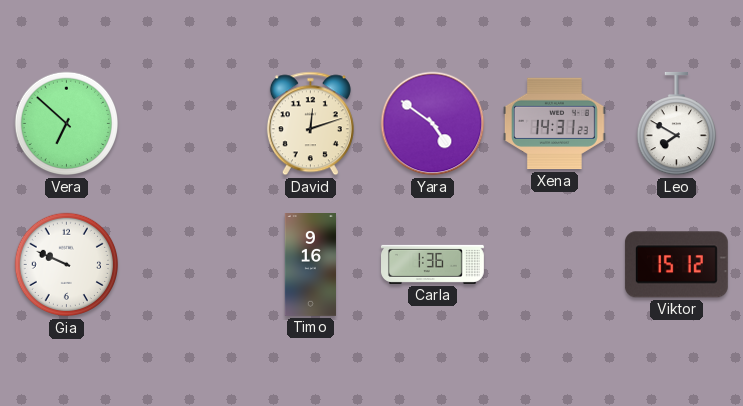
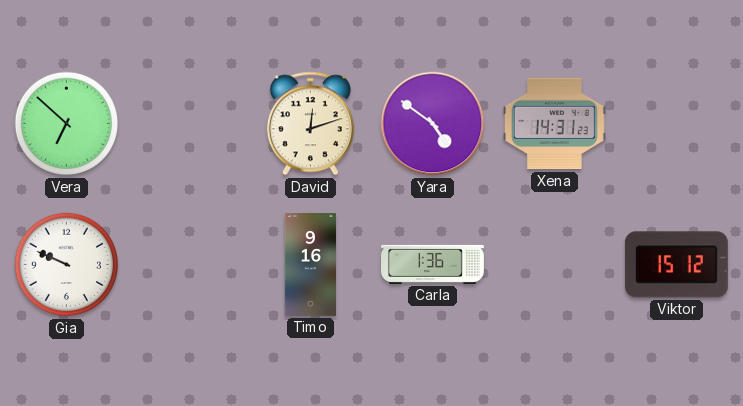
Leo: 7:50 -> none
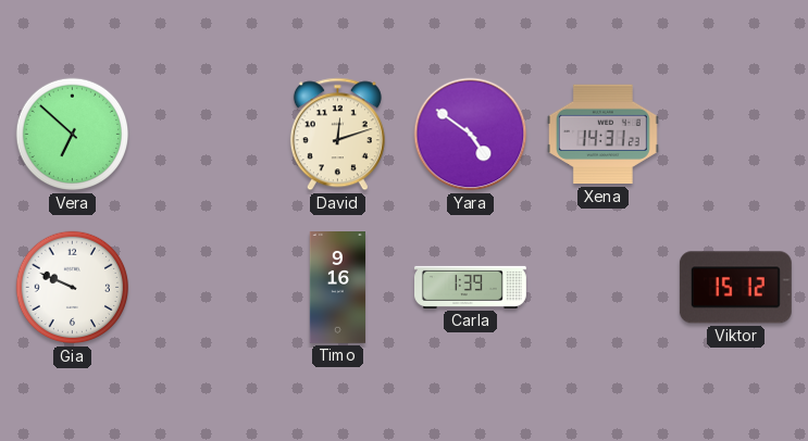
Carla: 1:36 -> 1:39
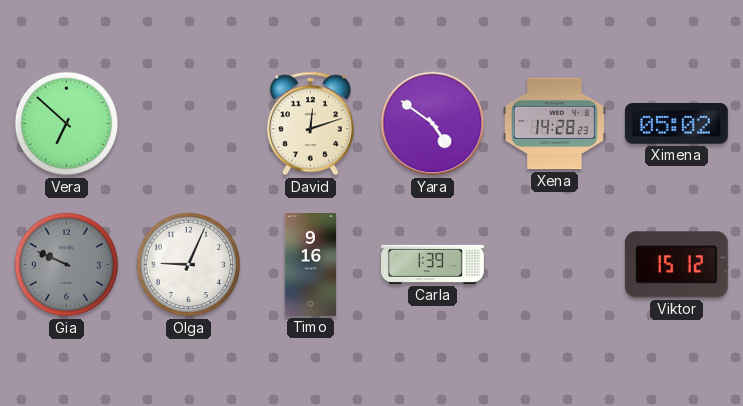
Xena: 14:31 -> 14:28
Ximena: none -> 05:02
Gia dial: white -> grey
Olga: none -> 9:04
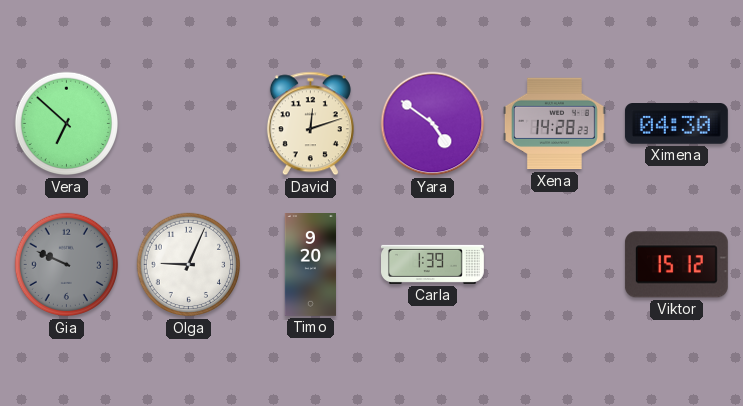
Ximena: 05:02 -> 04:30
Timo: 9:16 -> 9:20
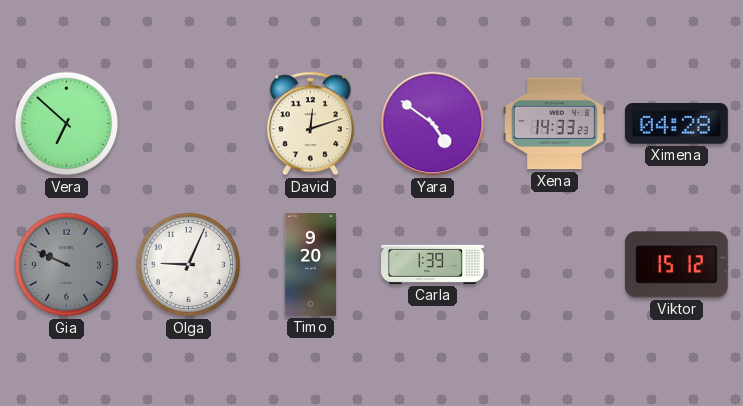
Xena: 14:28 -> 14:33
Ximena: 04:30 -> 04:28
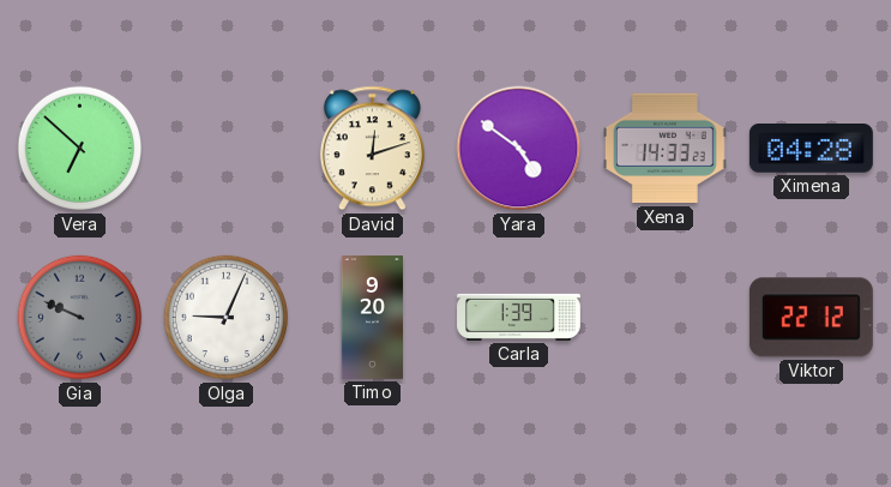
Viktor: 15:12 -> 22:12
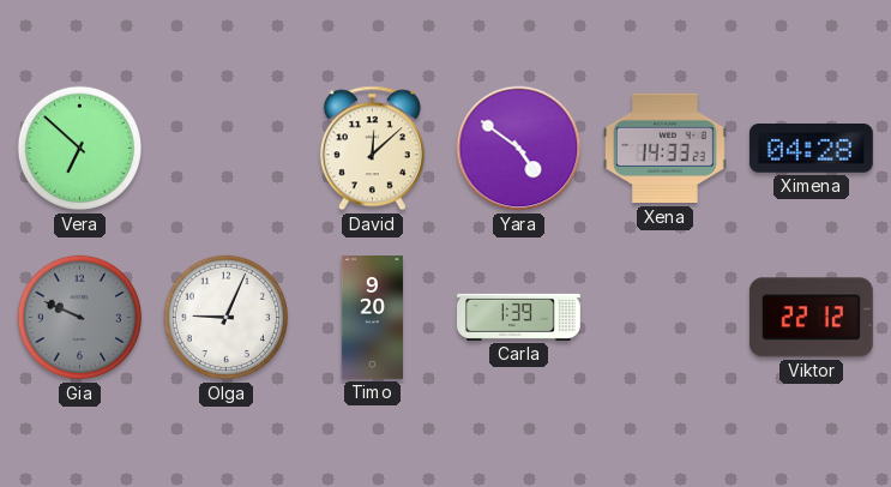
David: 12:12 -> 12:08
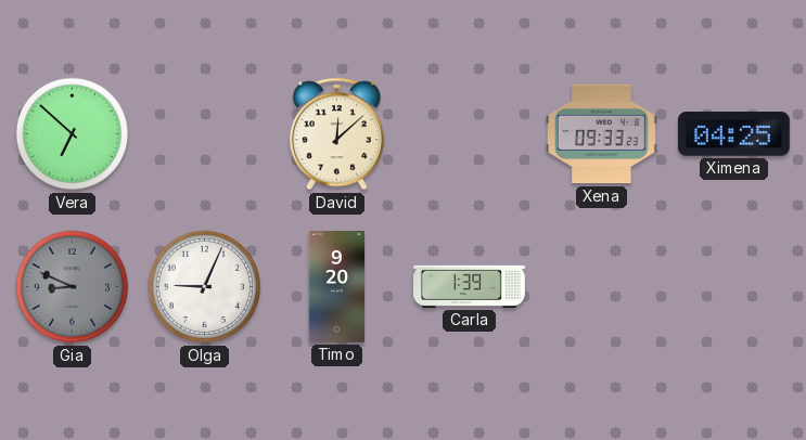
Yara: 4:51 -> none
Xena: 14:33 -> 09:33
Ximena: 04:28 -> 04:25
Gia: 9:49 -> 8:49
Viktor: 22:12 -> none
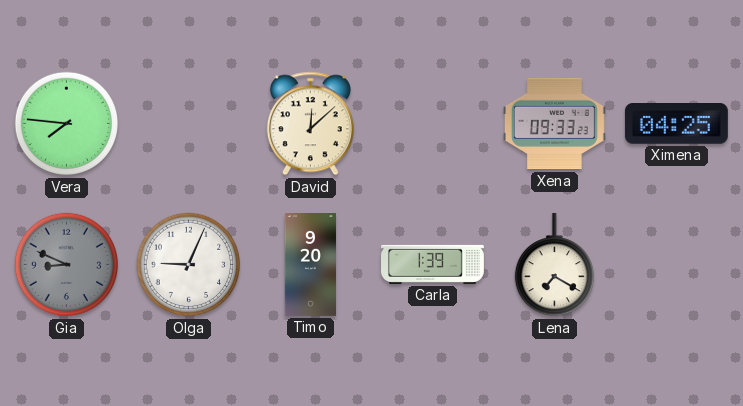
Vera: 6:52 -> 7:46
Lena: none -> 7:20
